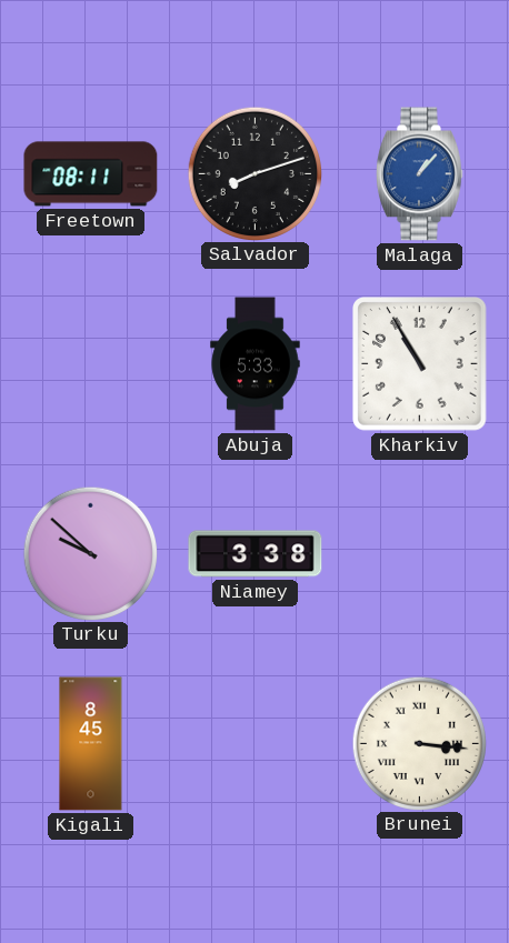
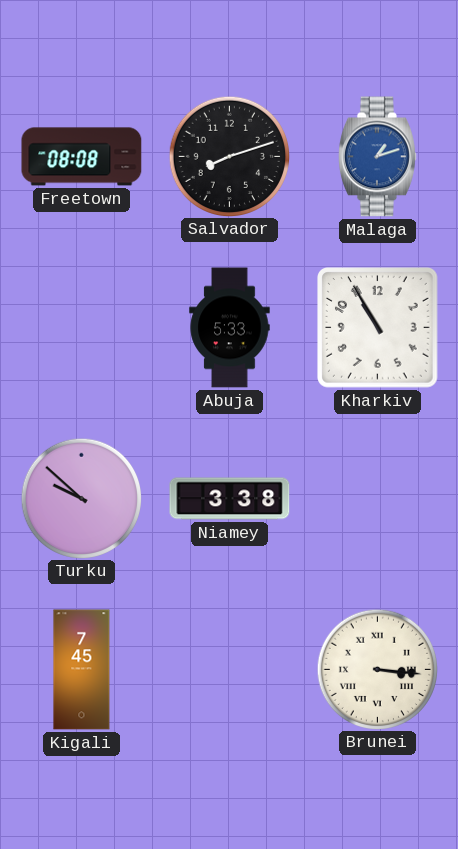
Freetown: 08:11 -> 08:08
Malaga: 1:07 -> 1:12
Kigali: 8:45 -> 7:45
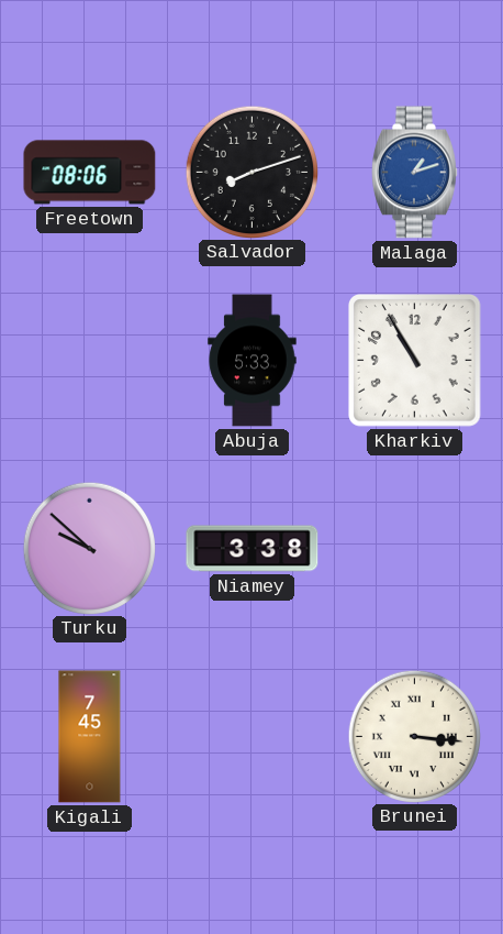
Freetown: 08:08 -> 08:06
